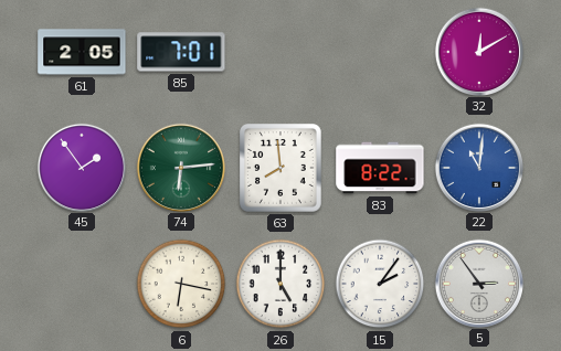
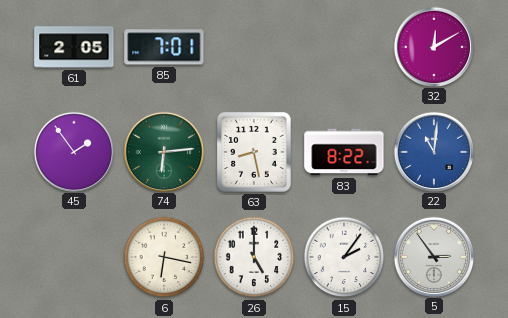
63: 7:59 -> 8:28
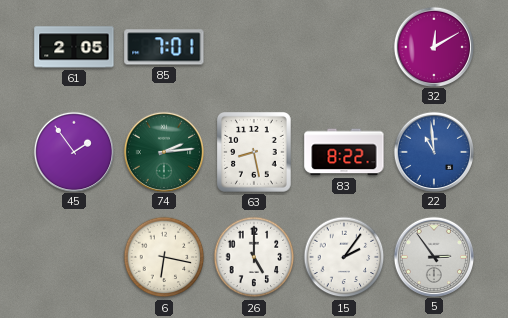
74: 6:14 -> 2:14
22: 11:01 -> 10:59
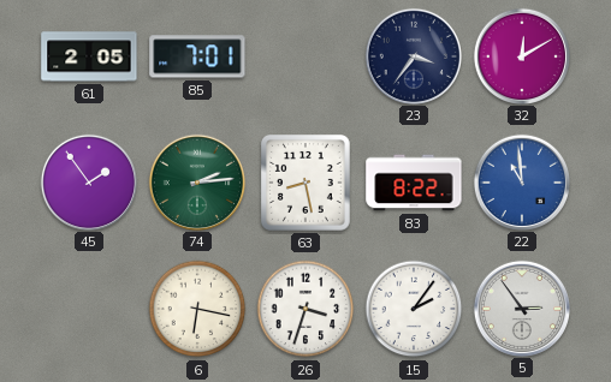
23: none -> 3:36
26: 5:00 -> 3:33
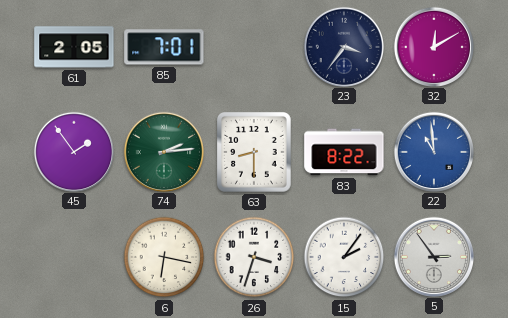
63: 8:28 -> 8:30
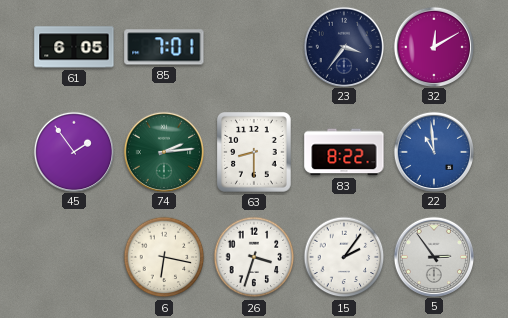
61: 2:05 -> 6:05
